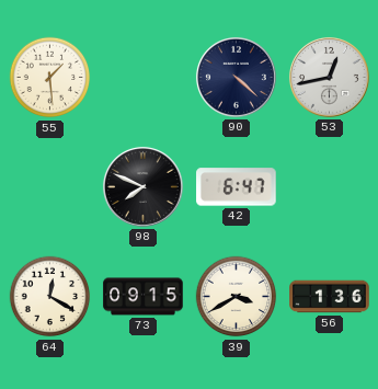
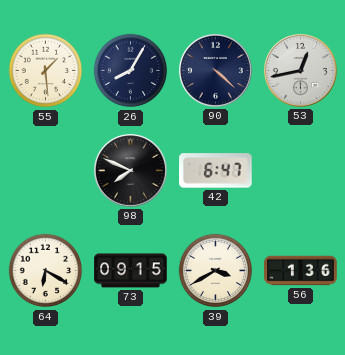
26: none -> 8:05
64: 12:20 -> 6:20
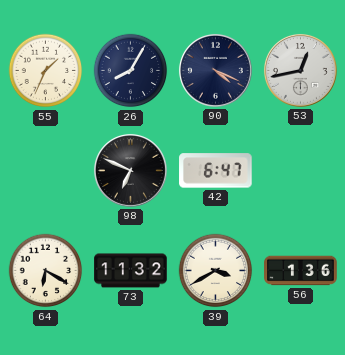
55: 1:29 -> 1:34
90: 4:22 -> 4:19
98: 7:49 -> 6:49
73: 09:15 -> 11:32
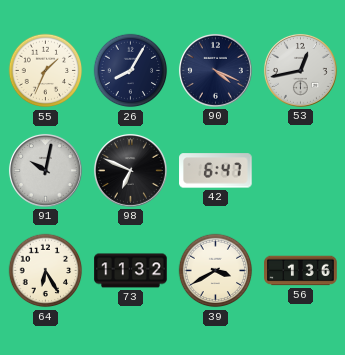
91: none -> 10:02
64: 6:20 -> 6:25
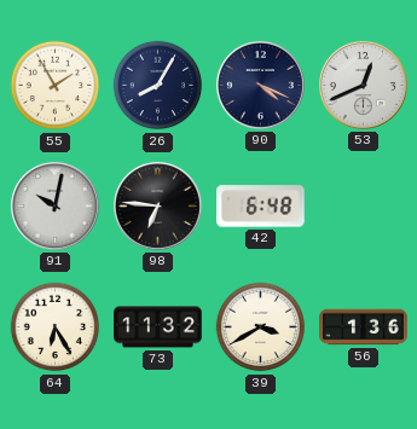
55: 1:34 -> 1:55
53: 12:43 -> 12:41
98: 6:49 -> 6:46
42: 6:47 -> 6:48
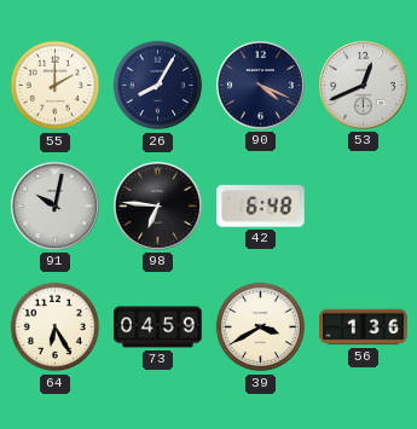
55: 1:55 -> 2:00
73: 11:32 -> 04:59
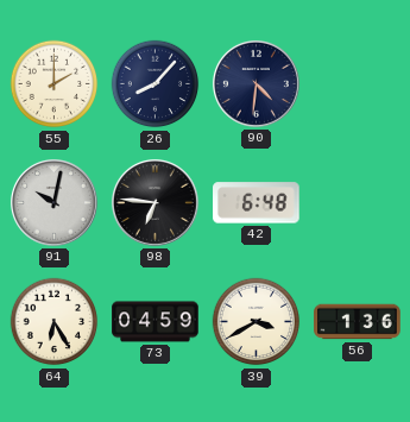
26: 8:05 -> 8:07
90: 4:19 -> 4:31
53: 12:41 -> none
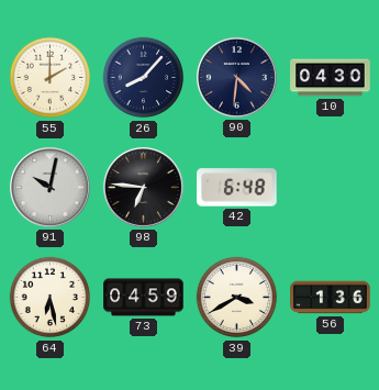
10: none -> 04:30
64: 6:25 -> 6:28
